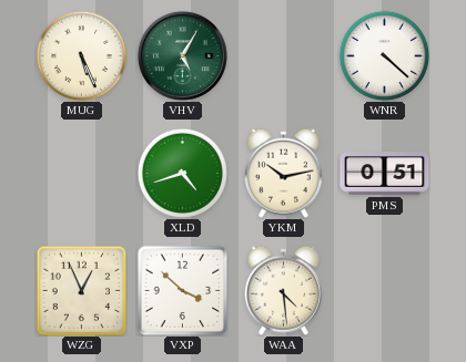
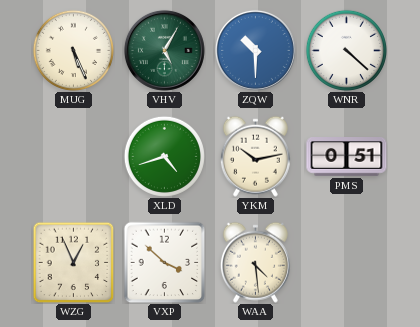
ZQW: none -> 10:30
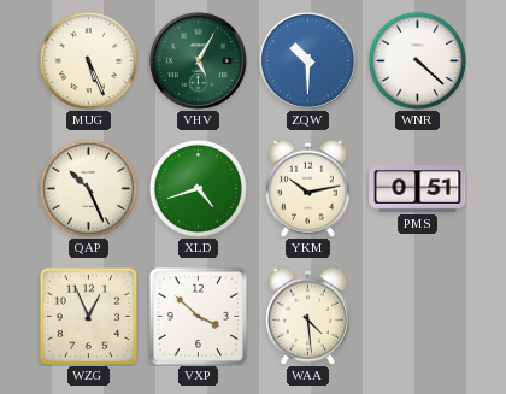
QAP: none -> 10:26
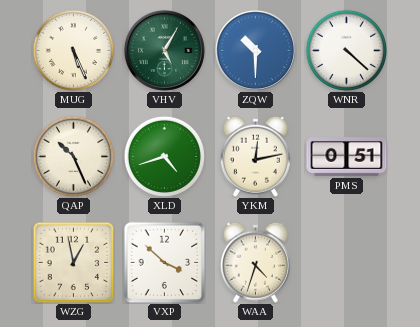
YKM: 10:13 -> 12:13
WZG: 12:56 -> 12:58
WAA: 4:29 -> 4:33
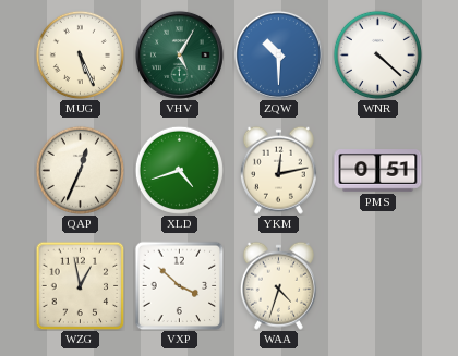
QAP: 10:26 -> 12:34
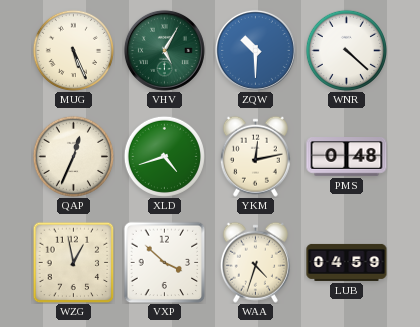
PMS: 0:51 -> 0:48
LUB: none -> 04:59
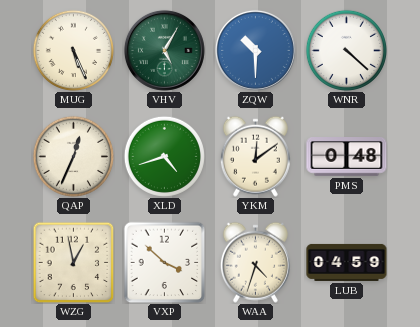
YKM: 12:13 -> 12:09
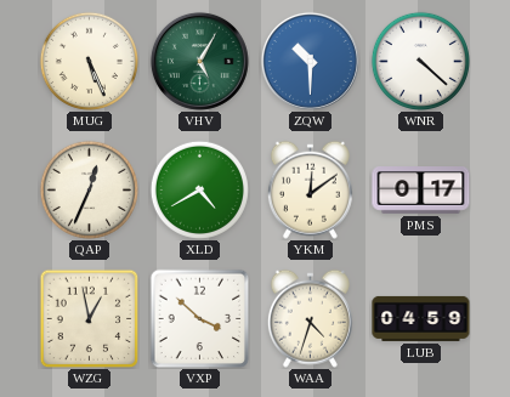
XLD: 4:42 -> 4:40
PMS: 0:48 -> 0:17
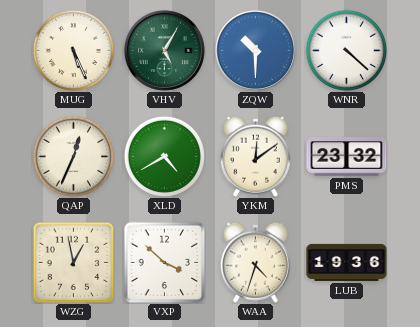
PMS: 0:17 -> 23:32
LUB: 04:59 -> 19:36
